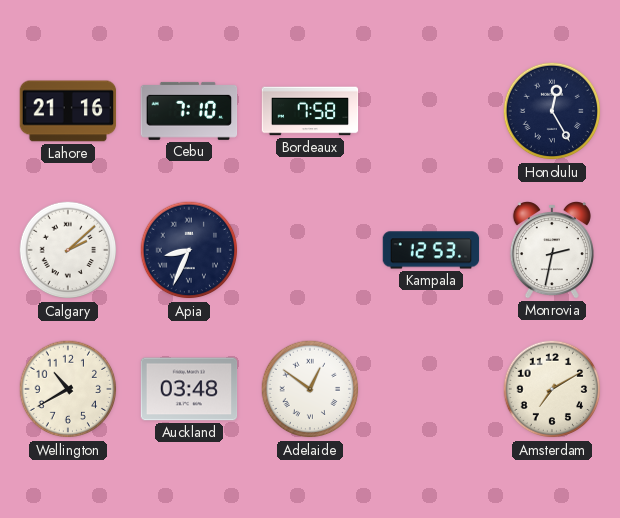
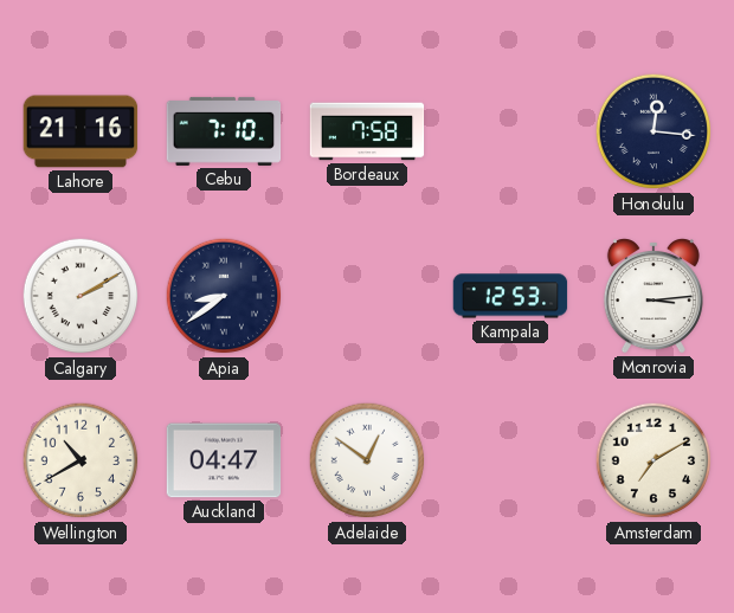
Honolulu: 12:25 -> 12:16
Calgary: 2:08 -> 2:10
Apia: 8:34 -> 8:39
Monrovia: 2:32 -> 3:14
Auckland: 03:48 -> 04:47
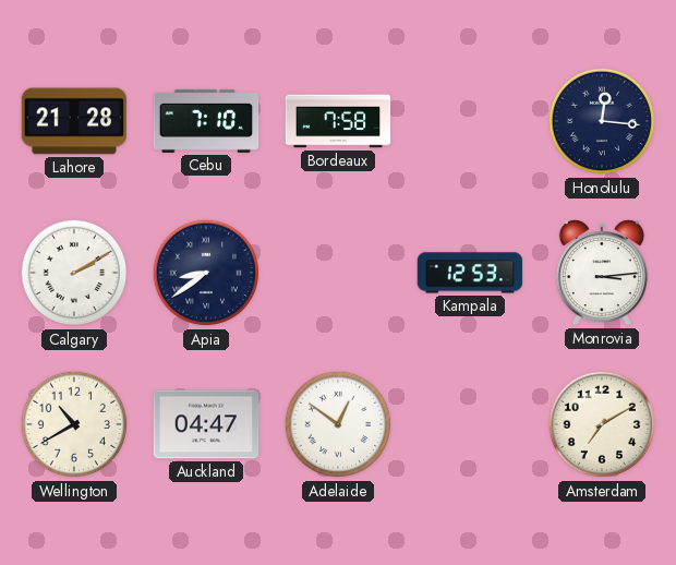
Lahore: 21:16 -> 21:28
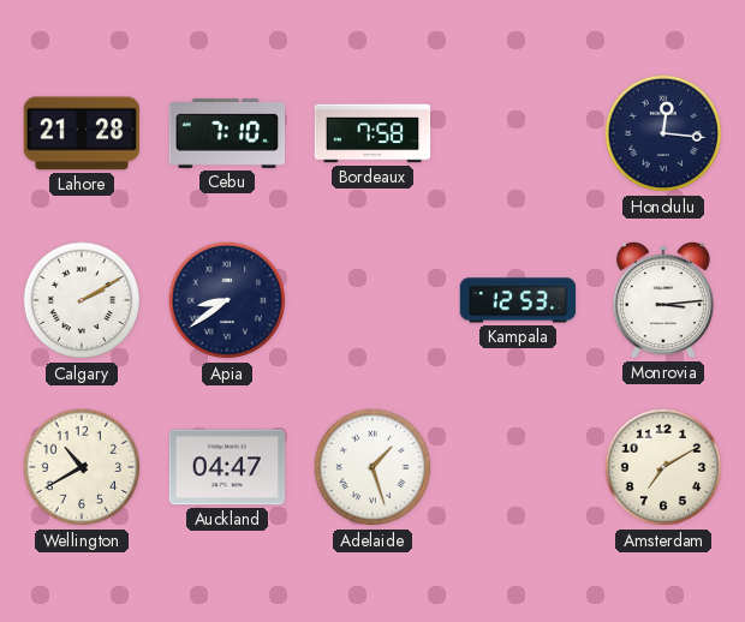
Adelaide: 12:51 -> 1:27
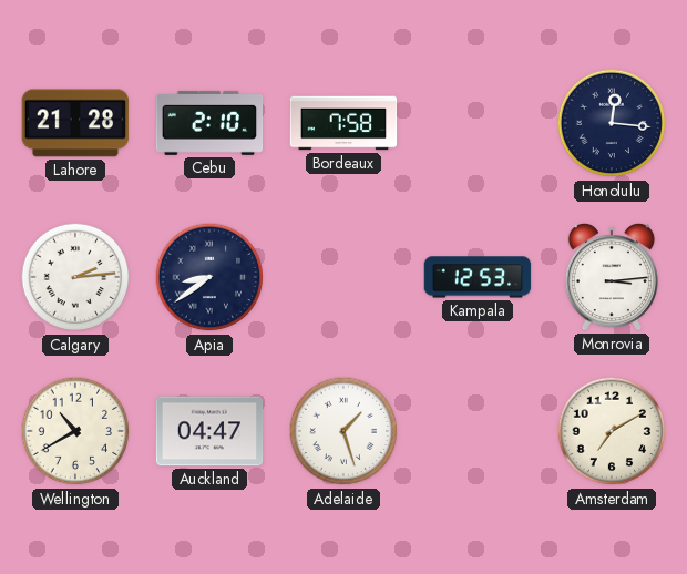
Cebu: 7:10 -> 2:10
Calgary: 2:10 -> 2:14
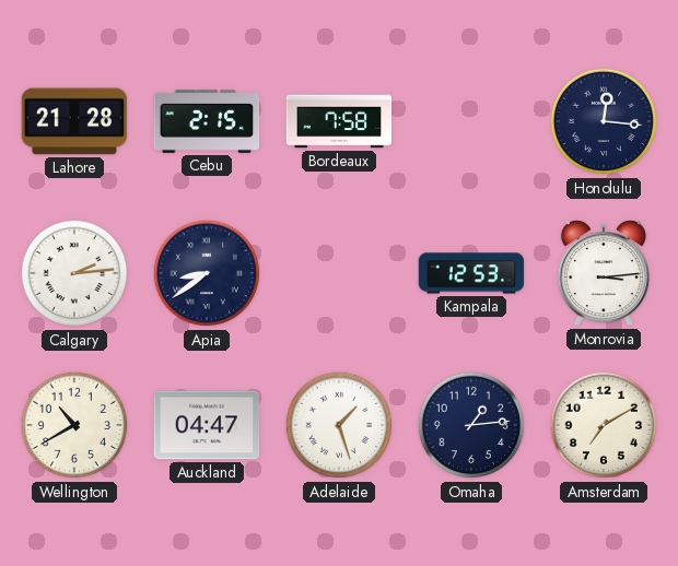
Cebu: 2:10 -> 2:15
Omaha: none -> 1:14
